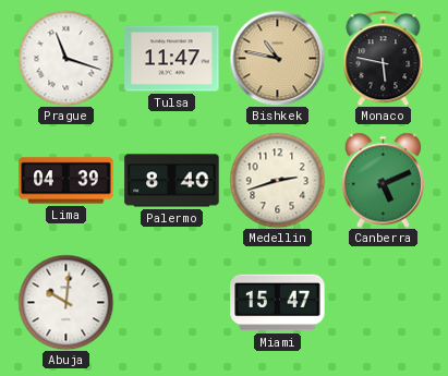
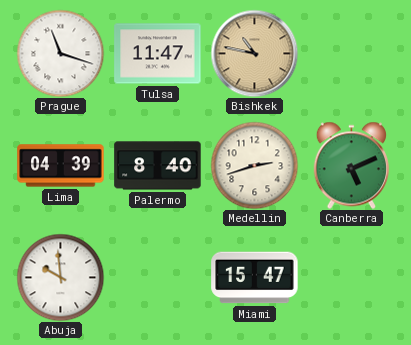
Monaco: 5:47 -> none
Abuja: 10:01 -> 9:59
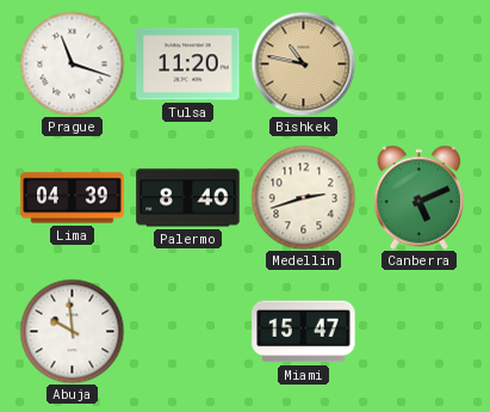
Tulsa: 11:47 -> 11:20
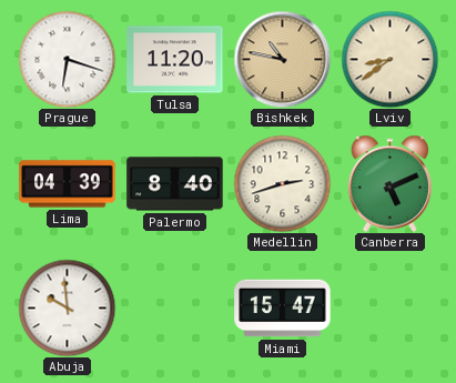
Prague: 11:18 -> 6:18
Lviv: none -> 8:39
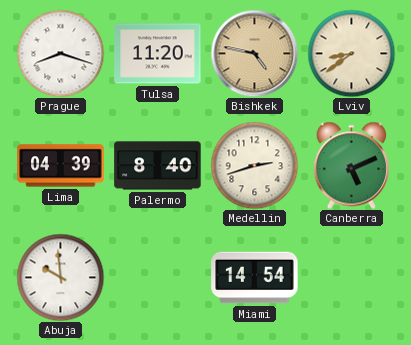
Prague: 6:18 -> 8:18
Bishkek: 10:47 -> 4:47
Miami: 15:47 -> 14:54
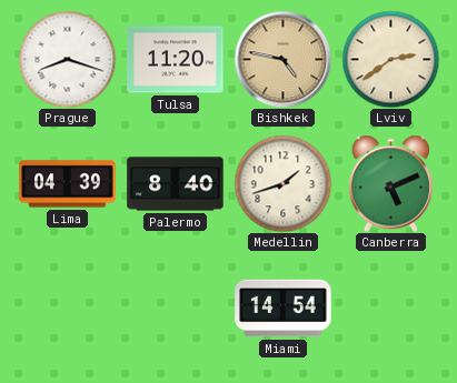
Lviv: 8:39 -> 2:39
Medellin: 2:42 -> 1:42
Abuja: 9:59 -> none
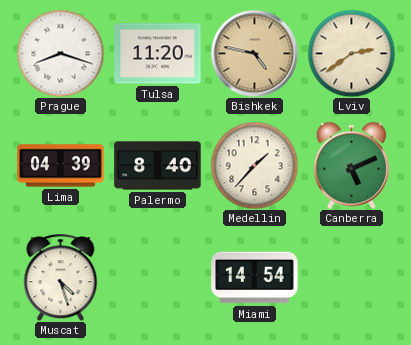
Medellin: 1:42 -> 1:37
Muscat: none -> 4:27
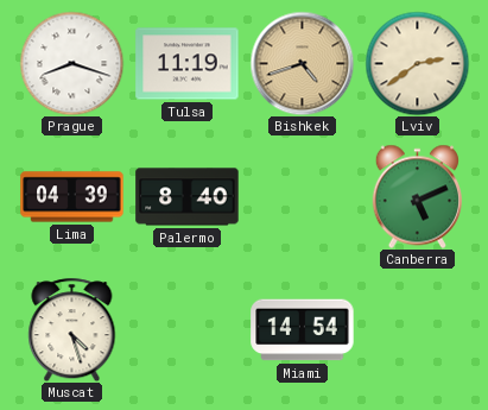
Tulsa: 11:20 -> 11:19
Bishkek: 4:47 -> 4:42
Medellin: 1:37 -> none
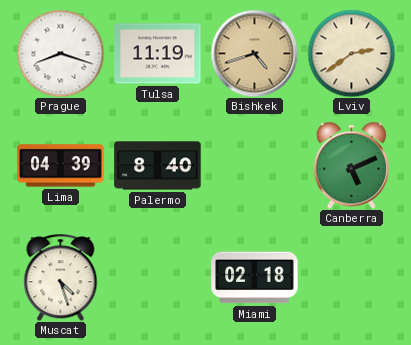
Miami: 14:54 -> 02:18
